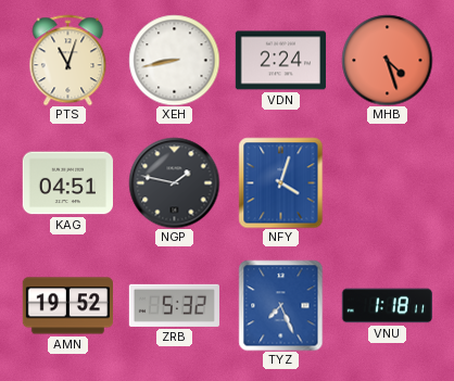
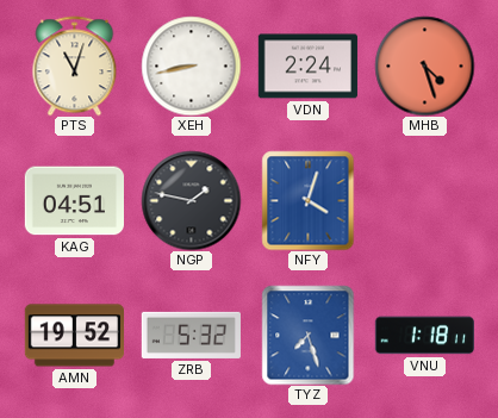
TYZ: 7:26 -> 7:27
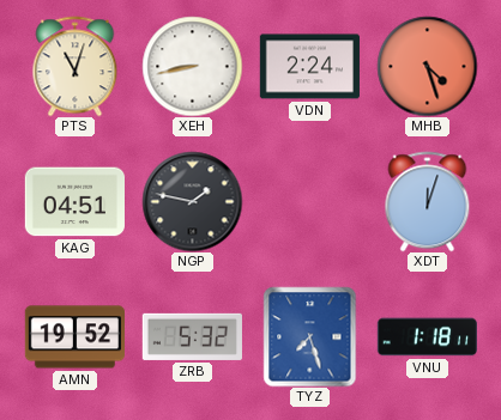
NFY: 4:03 -> none
XDT: none -> 12:03
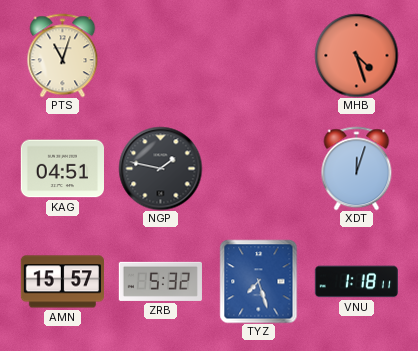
XEH: 8:43 -> none
VDN: 2:24 -> none
AMN: 19:52 -> 15:57
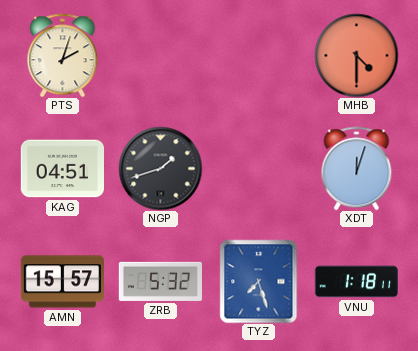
PTS: 11:03 -> 2:03
MHB: 4:27 -> 4:30
NGP: 1:47 -> 1:42
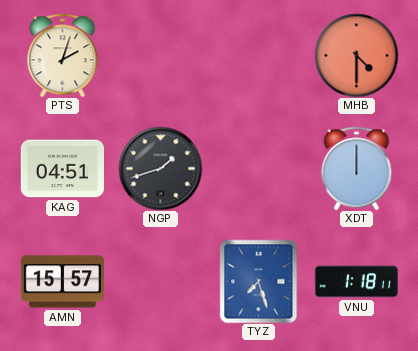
XDT: 12:03 -> 12:00
ZRB: 5:32 -> none
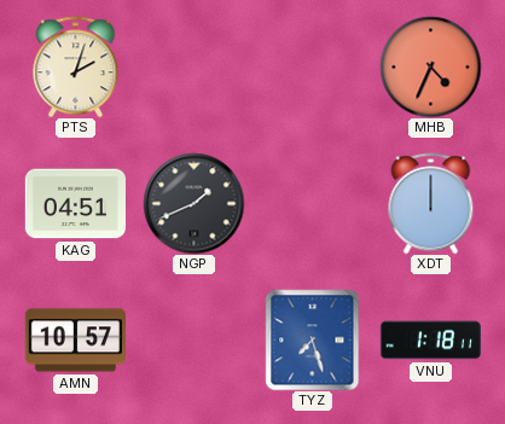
MHB: 4:30 -> 4:34
NGP: 1:42 -> 1:41
AMN: 15:57 -> 10:57
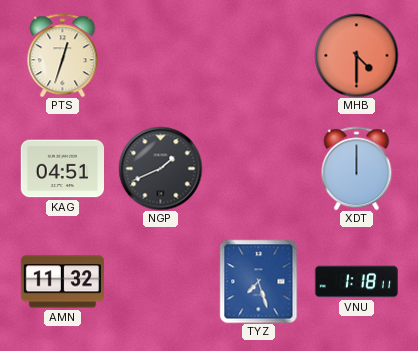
PTS: 2:03 -> 12:33
MHB: 4:34 -> 4:30
AMN: 10:57 -> 11:32
